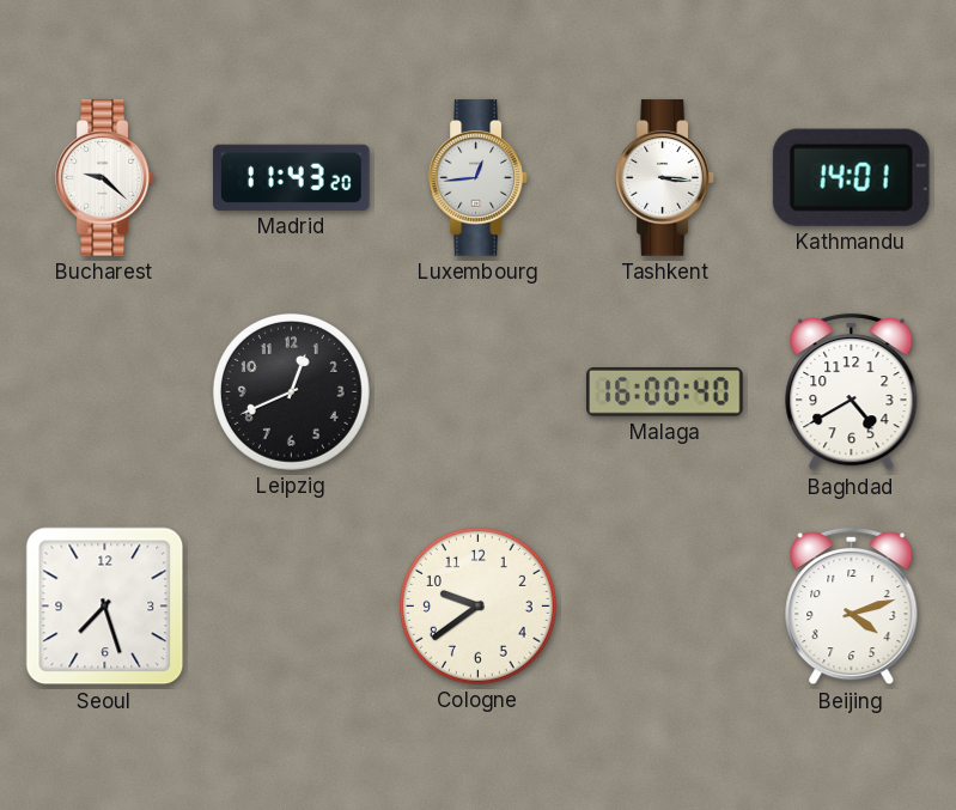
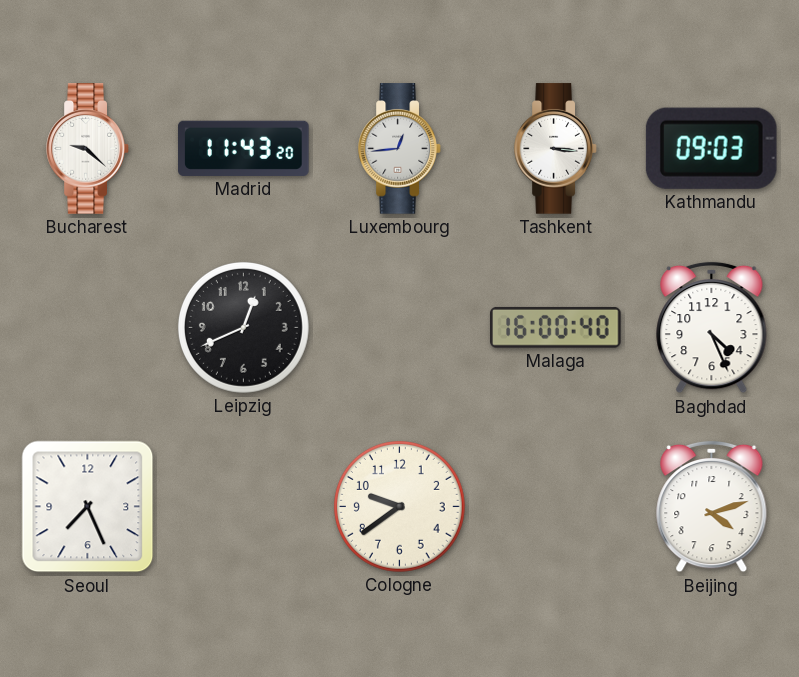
Kathmandu: 14:01 -> 09:03
Baghdad: 4:40 -> 4:26
Seoul: 7:27 -> 7:26
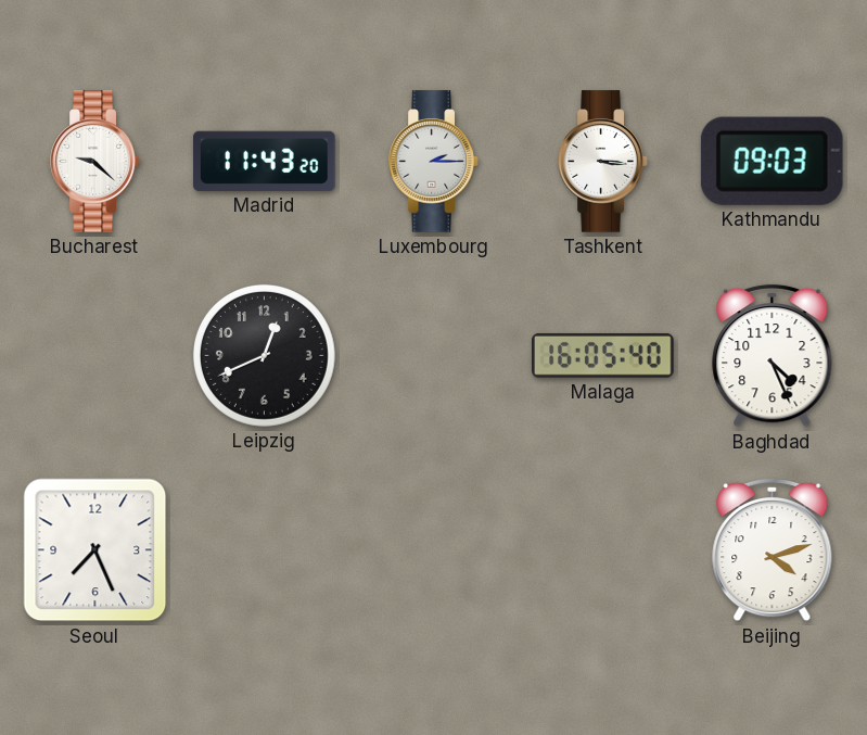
Luxembourg: 12:44 -> 2:15
Malaga: 16:00 -> 16:05
Cologne: 9:39 -> none
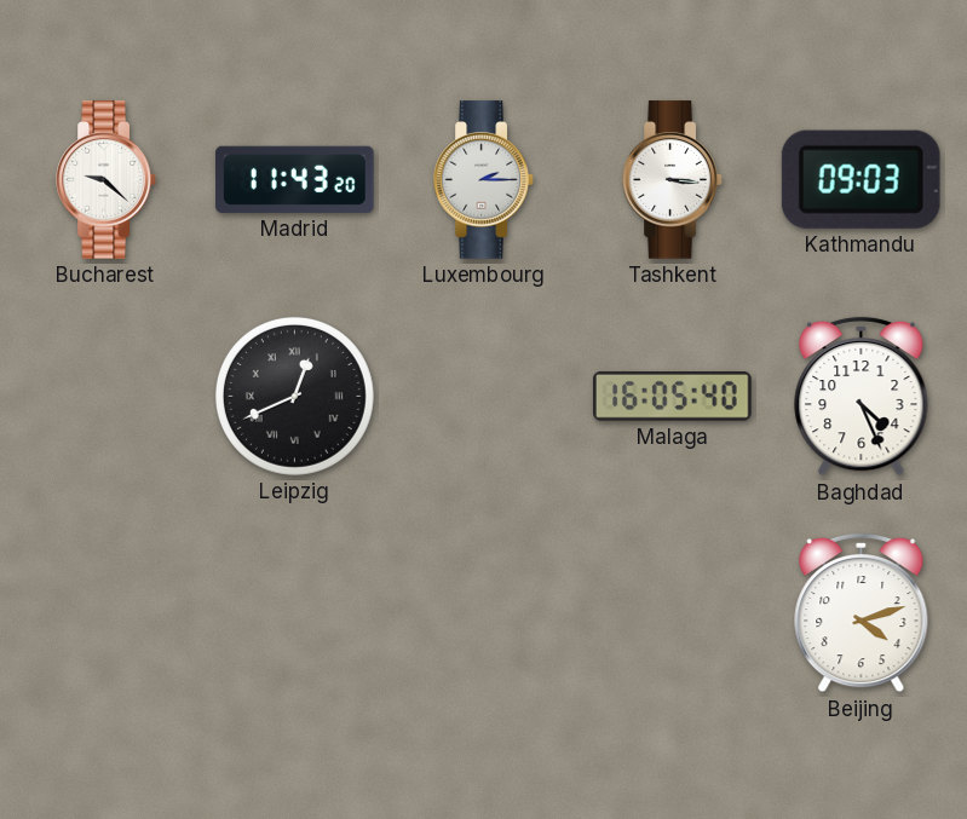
Leipzig numerals: Arabic -> Roman
Seoul: 7:26 -> none
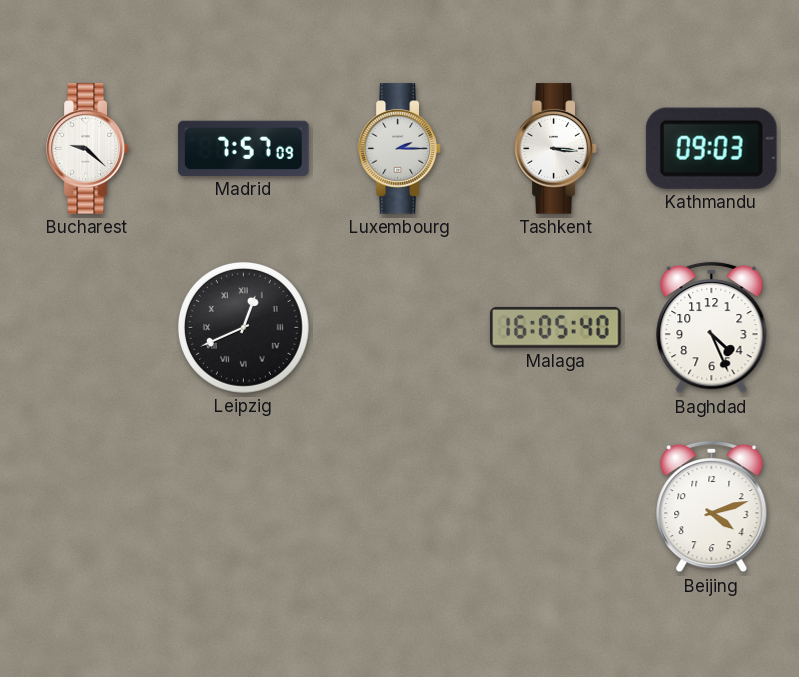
Madrid: 11:43 -> 7:57
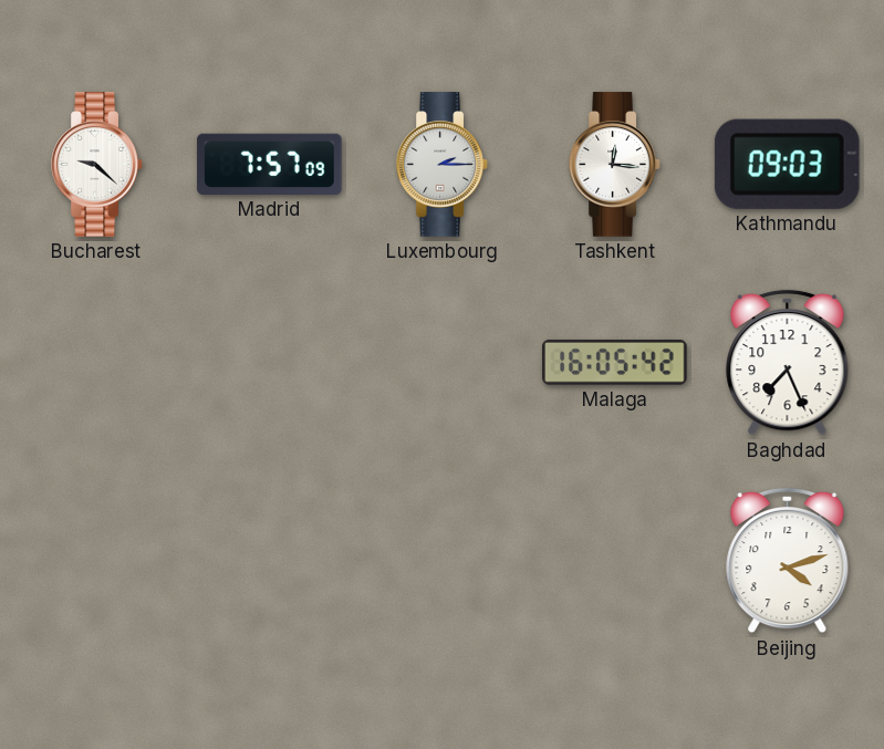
Tashkent: 3:16 -> 12:16
Leipzig: 12:41 -> none
Malaga: 16:05:40 -> 16:05:42
Baghdad: 4:26 -> 7:26
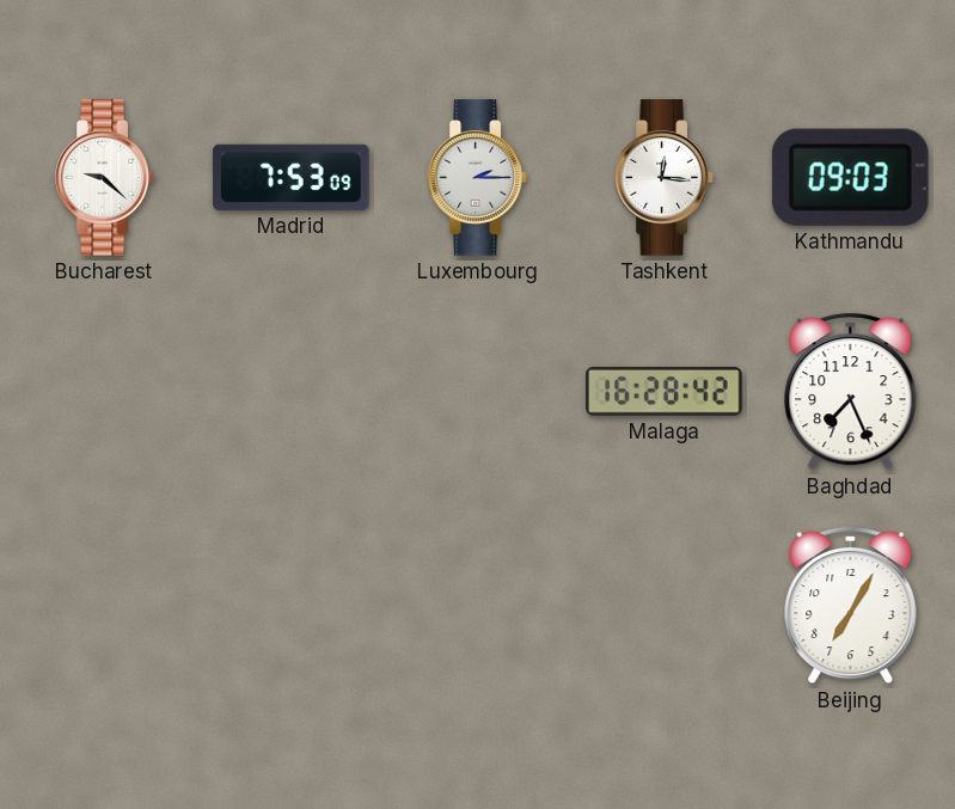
Madrid: 7:57 -> 7:53
Malaga: 16:05 -> 16:28
Beijing: 4:12 -> 7:05
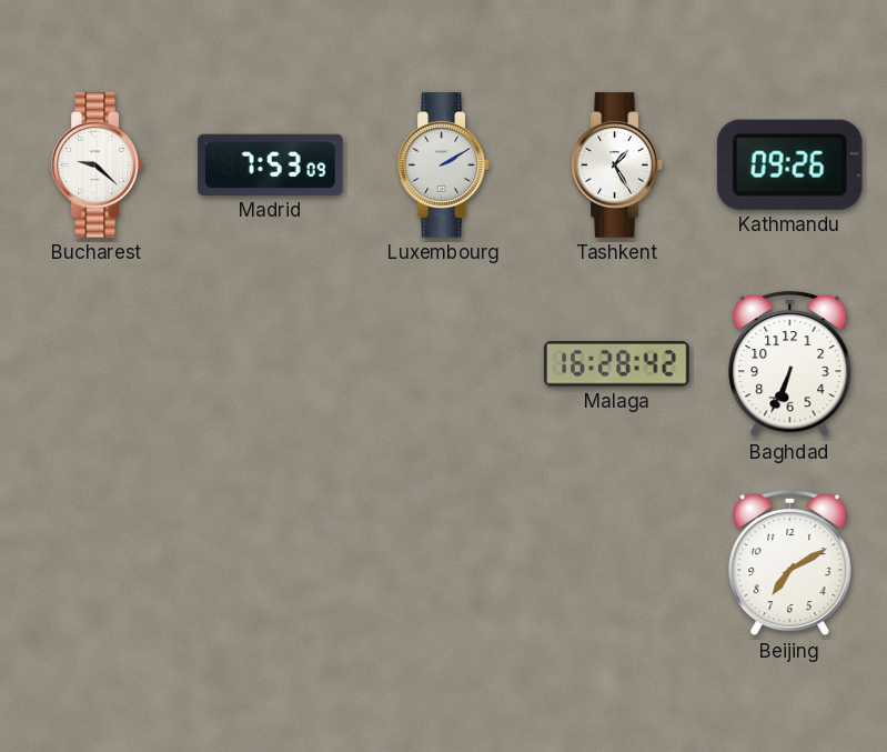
Luxembourg: 2:15 -> 2:10
Tashkent: 12:16 -> 1:25
Kathmandu: 09:03 -> 09:26
Baghdad: 7:26 -> 6:34
Beijing: 7:05 -> 7:10
